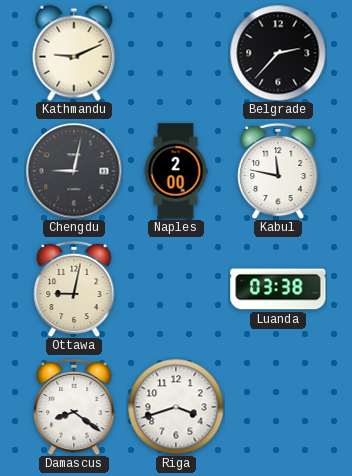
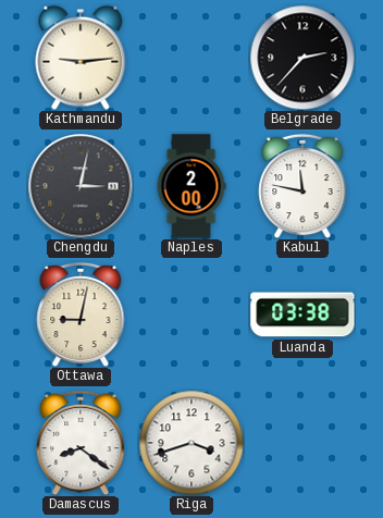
Kathmandu: 9:11 -> 9:14
Chengdu: 9:02 -> 3:02
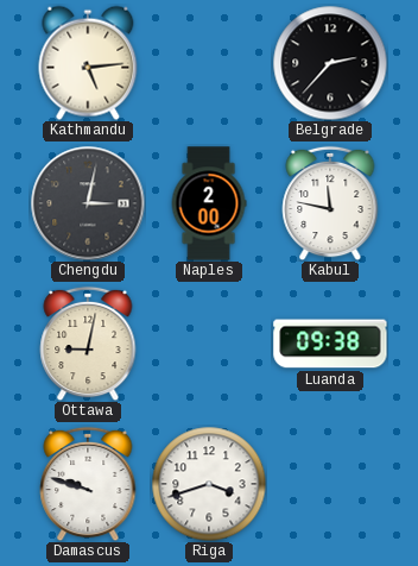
Kathmandu: 9:14 -> 5:14
Luanda: 03:38 -> 09:38
Damascus: 8:21 -> 9:48
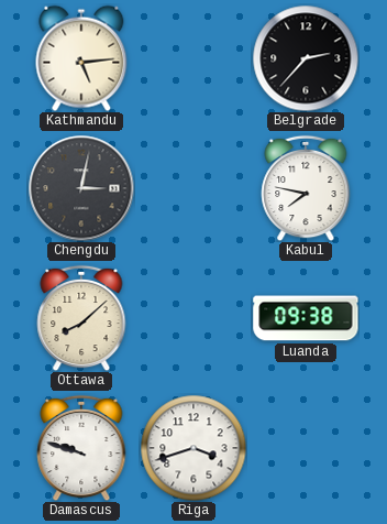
Naples: 2:00 -> none
Kabul: 11:47 -> 7:47
Ottawa: 9:02 -> 8:08
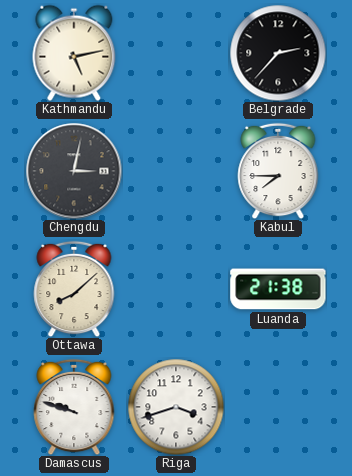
Kathmandu: 5:14 -> 5:13
Kabul: 7:47 -> 7:45
Luanda: 09:38 -> 21:38
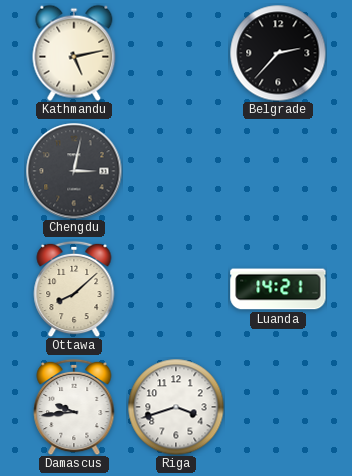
Kabul: 7:45 -> none
Luanda: 21:38 -> 14:21
Damascus: 9:48 -> 9:44
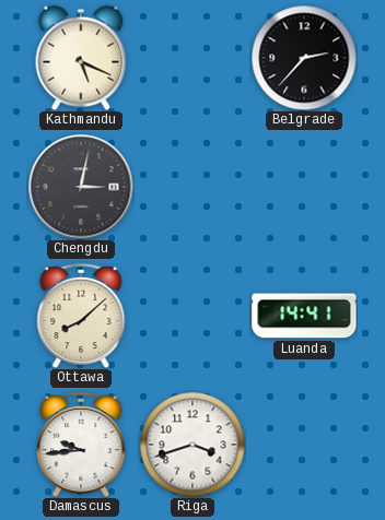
Kathmandu: 5:13 -> 5:19
Luanda: 14:21 -> 14:41
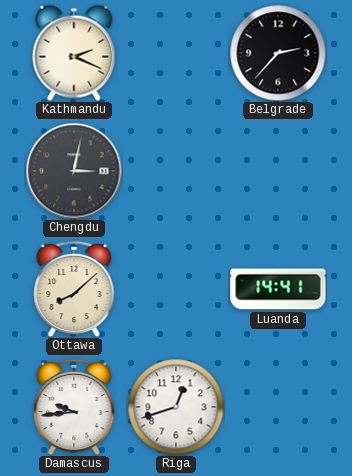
Kathmandu: 5:19 -> 2:19
Riga: 3:42 -> 12:42
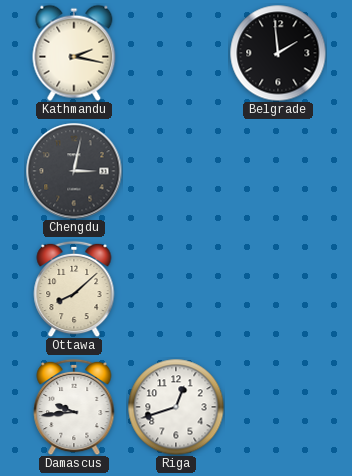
Kathmandu: 2:19 -> 2:17
Belgrade: 2:37 -> 1:59
Luanda: 14:41 -> none
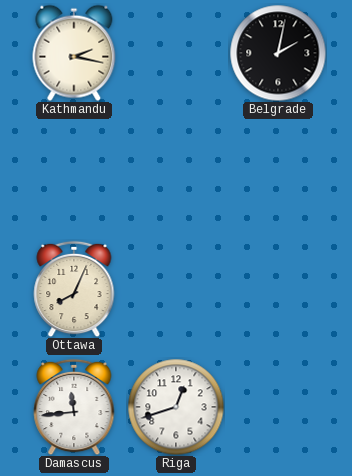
Belgrade: 1:59 -> 2:02
Chengdu: 3:02 -> none
Ottawa: 8:08 -> 8:04
Damascus: 9:44 -> 11:44
